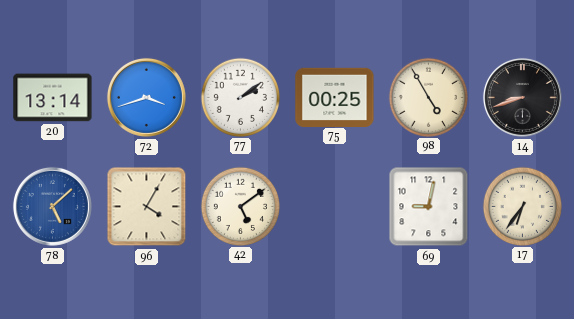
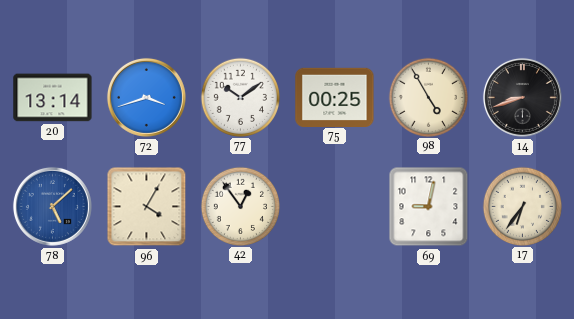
77: 2:09 -> 10:09
42: 5:09 -> 12:54
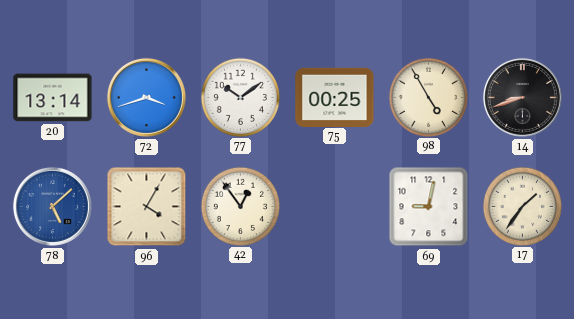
17: 6:36 -> 1:36
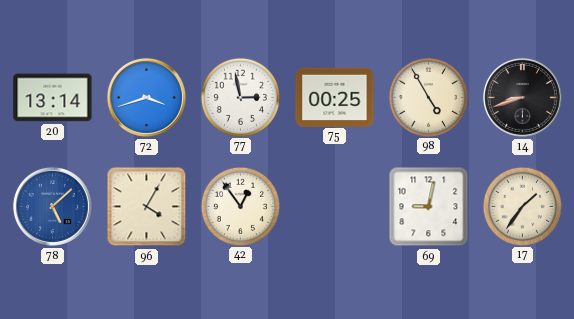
77: 10:09 -> 2:58
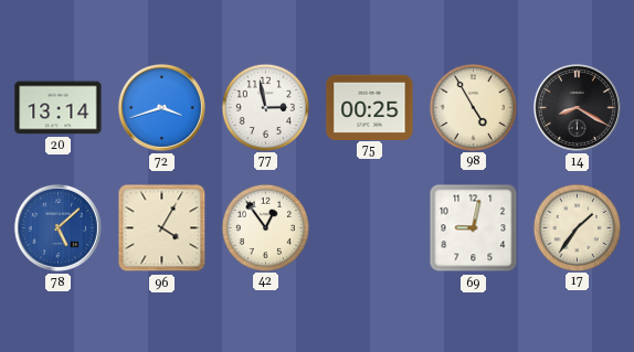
14: 8:42 -> 8:20
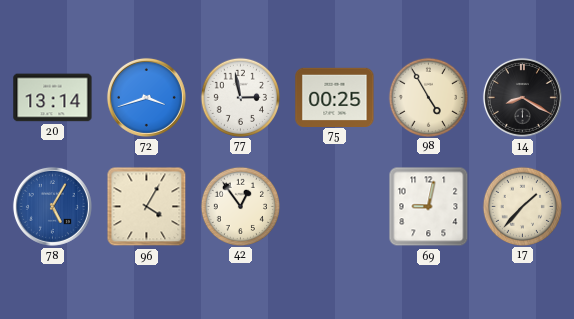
78: 5:08 -> 5:05
17: 1:36 -> 1:37
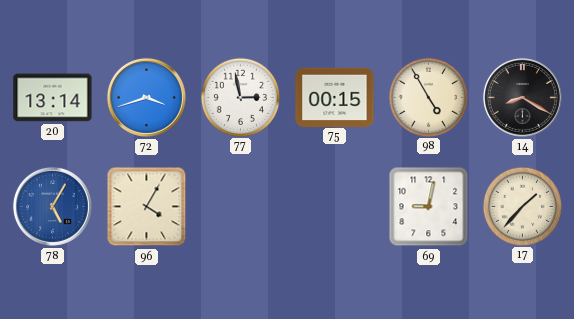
75: 00:25 -> 00:15
42: 12:54 -> none
